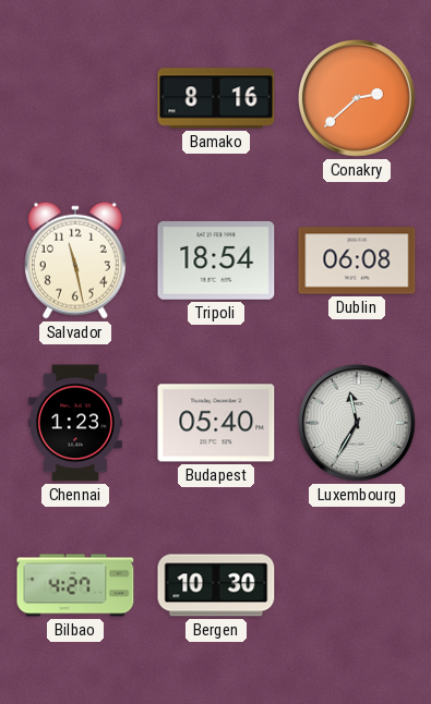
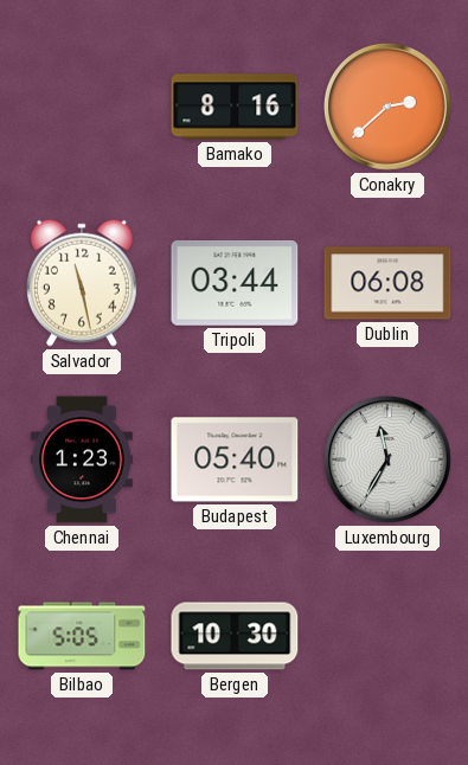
Tripoli: 18:54 -> 03:44
Bilbao: 4:27 -> 5:05
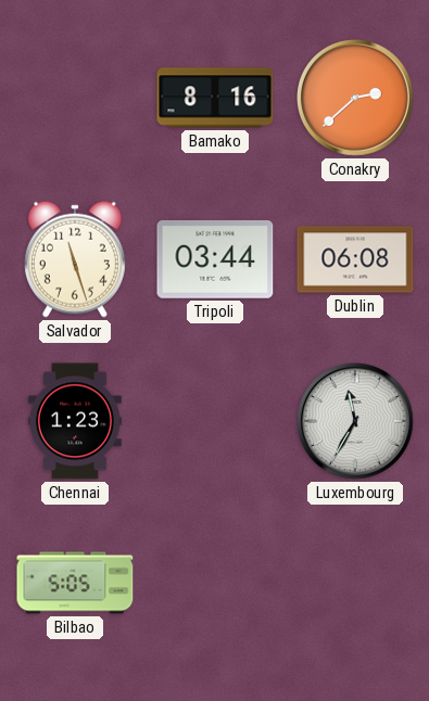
Salvador: 11:28 -> 11:27
Budapest: 05:40 -> none
Bergen: 10:30 -> none
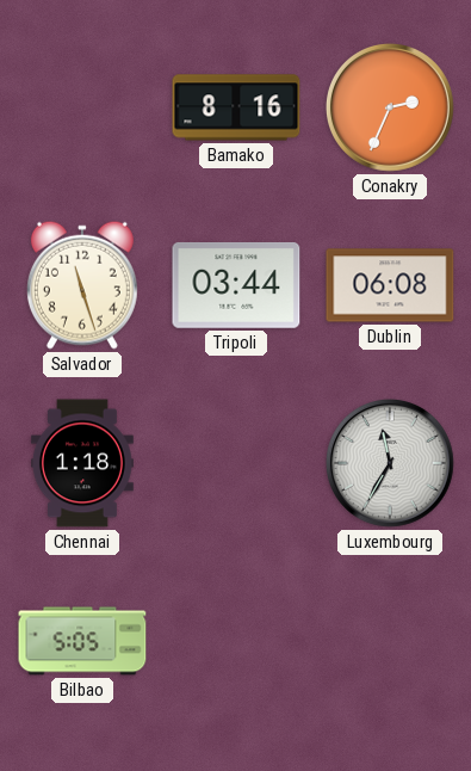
Conakry: 2:38 -> 2:34
Chennai: 1:23 -> 1:18
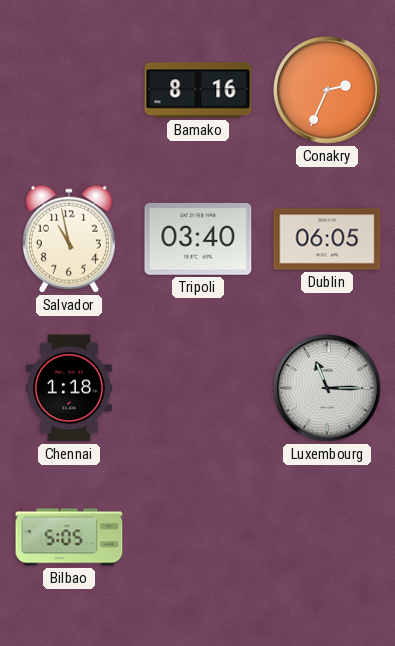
Salvador: 11:27 -> 10:58
Tripoli: 03:44 -> 03:40
Dublin: 06:08 -> 06:05
Luxembourg: 11:35 -> 11:15
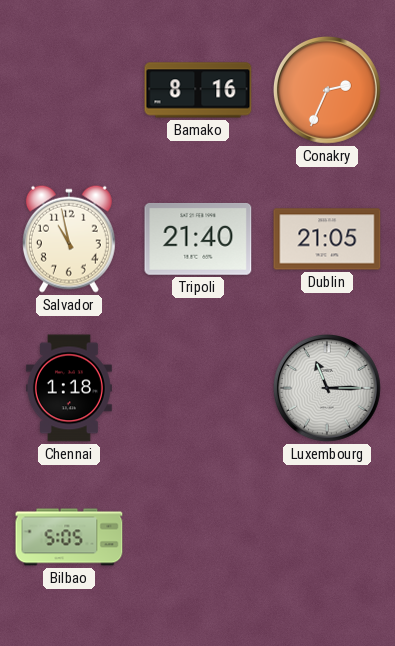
Tripoli: 03:40 -> 21:40
Dublin: 06:05 -> 21:05
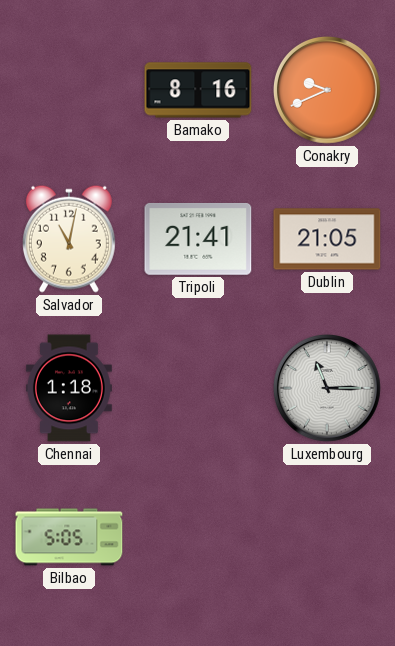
Conakry: 2:34 -> 9:41
Salvador: 10:58 -> 11:02
Tripoli: 21:40 -> 21:41
